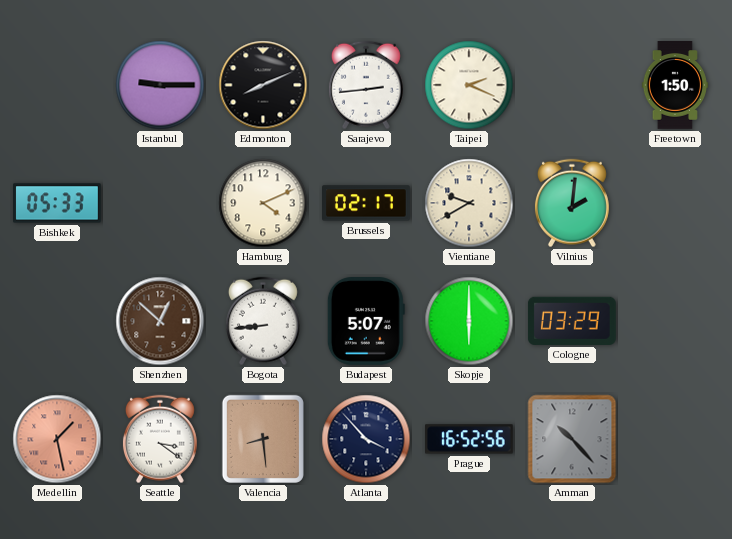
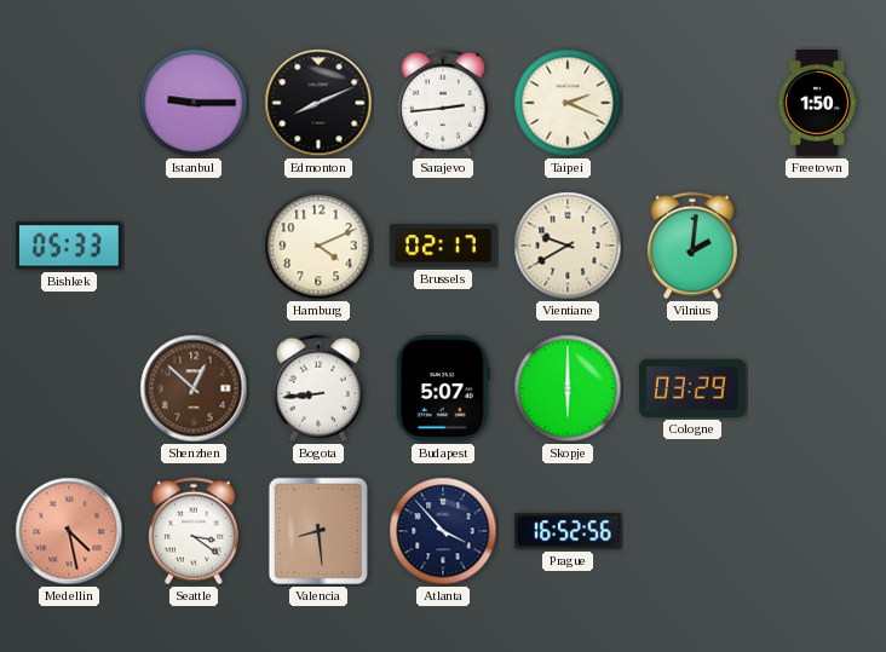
Medellin: 1:28 -> 4:28
Amman: 10:23 -> none
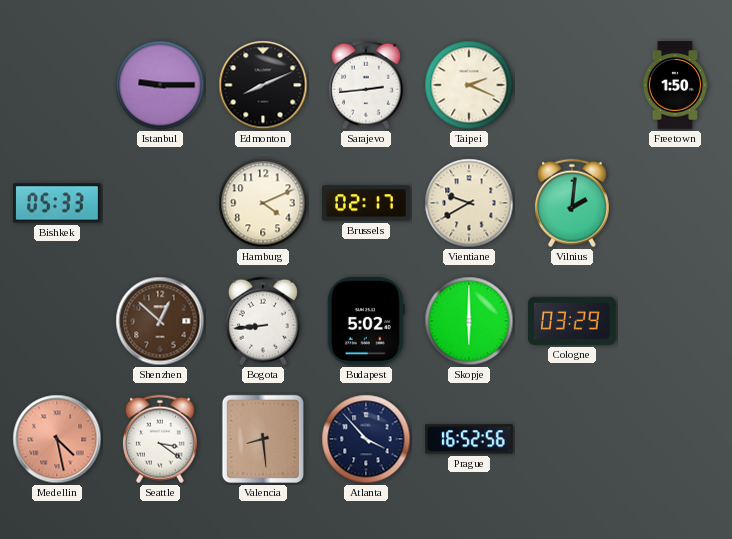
Budapest: 5:07 -> 5:02
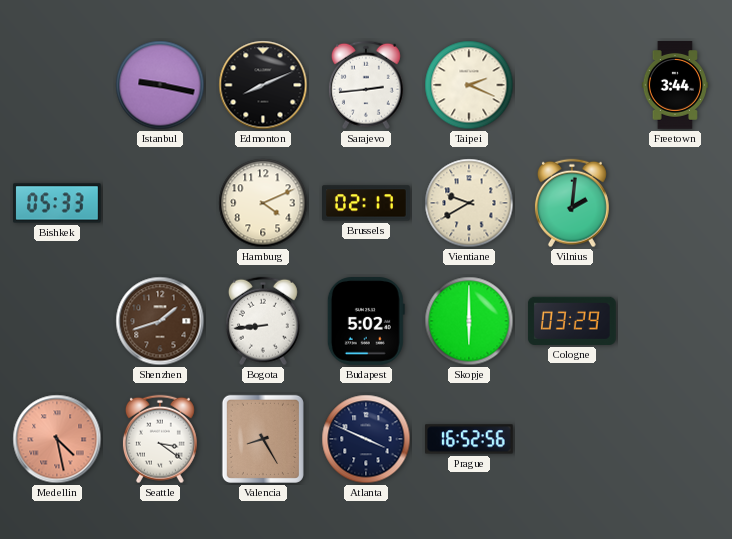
Istanbul: 9:15 -> 9:17
Freetown: 1:50 -> 3:44
Shenzhen: 12:52 -> 1:42
Valencia: 8:29 -> 8:25
Atlanta: 3:53 -> 3:49
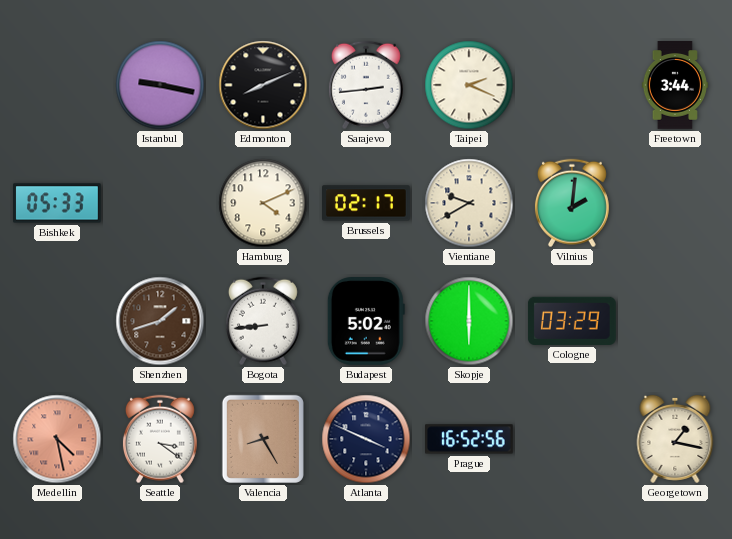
Georgetown: none -> 1:17
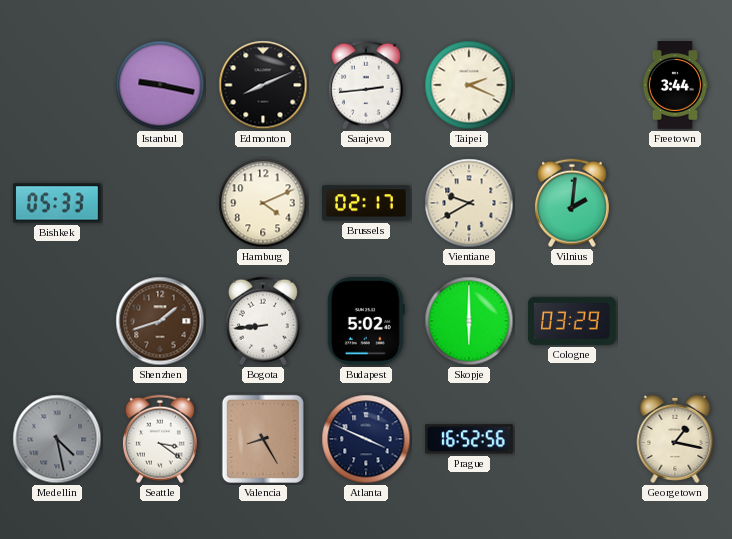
Medellin dial: salmon -> grey
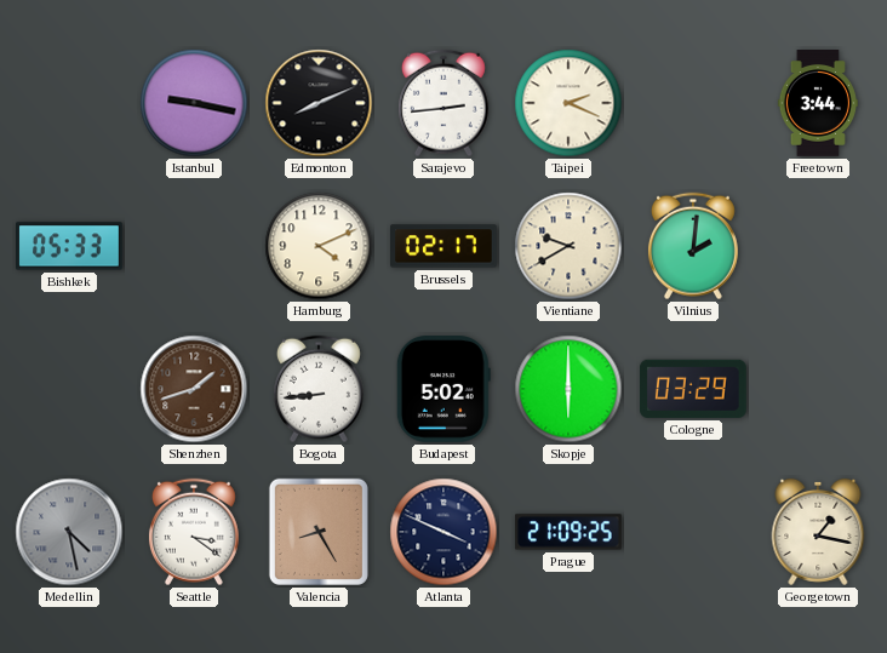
Prague: 16:52 -> 21:09
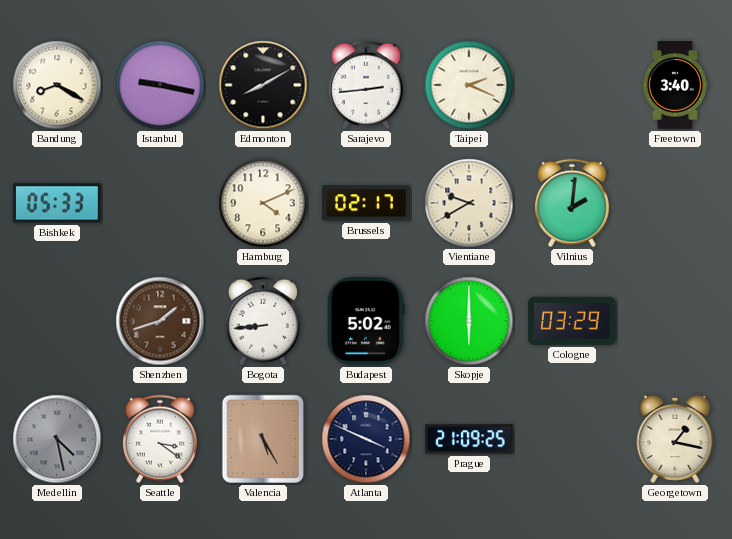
Bandung: none -> 8:20
Edmonton: 8:11 -> 8:10
Freetown: 3:44 -> 3:40
Valencia: 8:25 -> 5:25
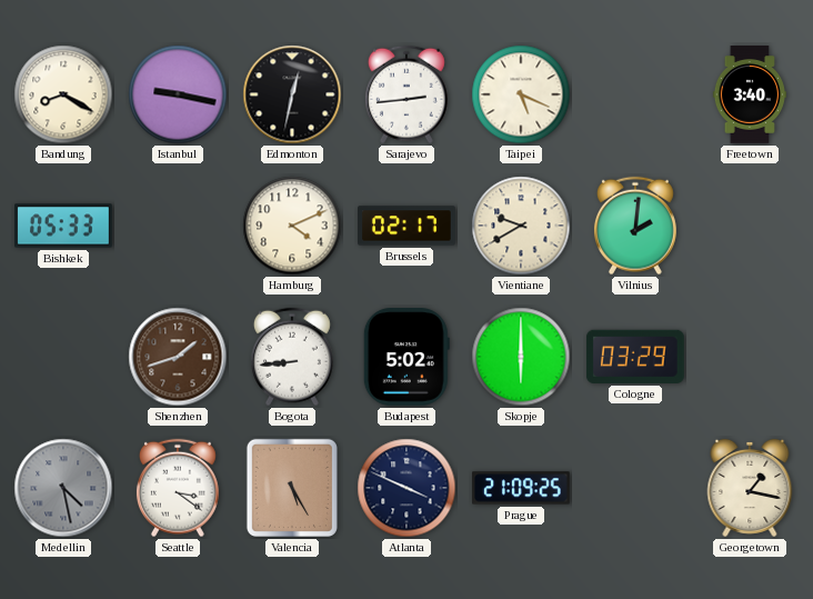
Edmonton: 8:10 -> 12:32
Taipei: 2:19 -> 5:19
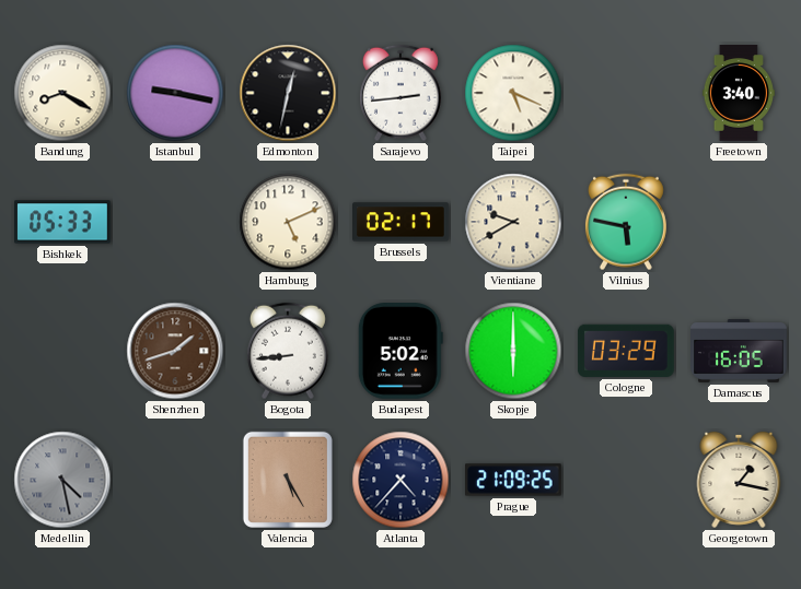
Hamburg: 4:11 -> 5:11
Vilnius: 2:01 -> 5:47
Damascus: none -> 16:05
Seattle: 3:21 -> none
Atlanta: 3:49 -> 4:37
